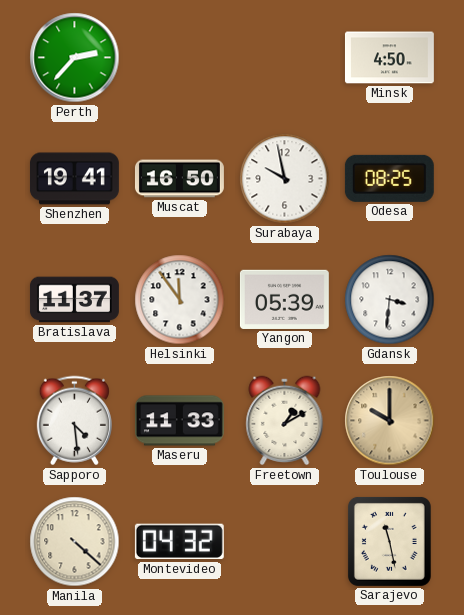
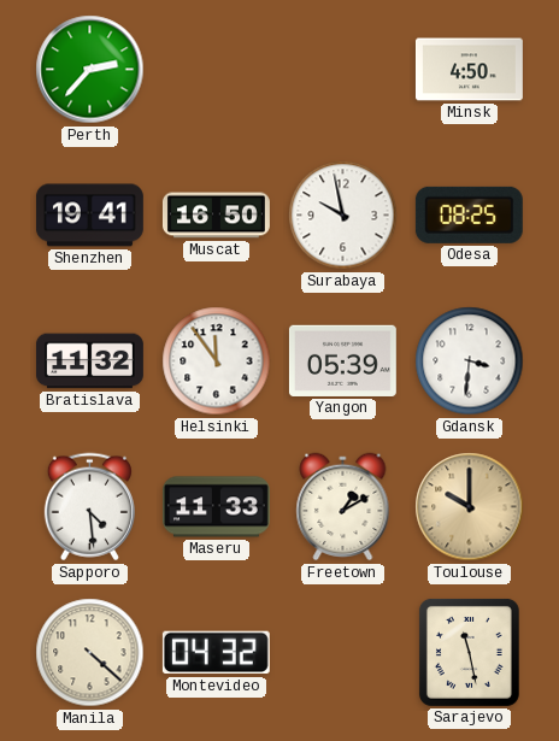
Bratislava: 11:37 -> 11:32
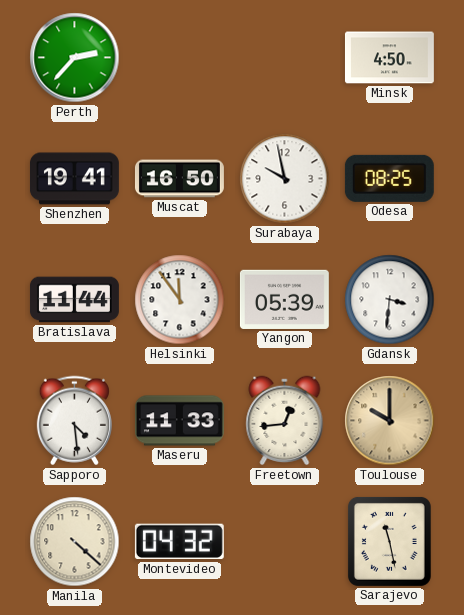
Bratislava: 11:32 -> 11:44
Freetown: 1:10 -> 12:44
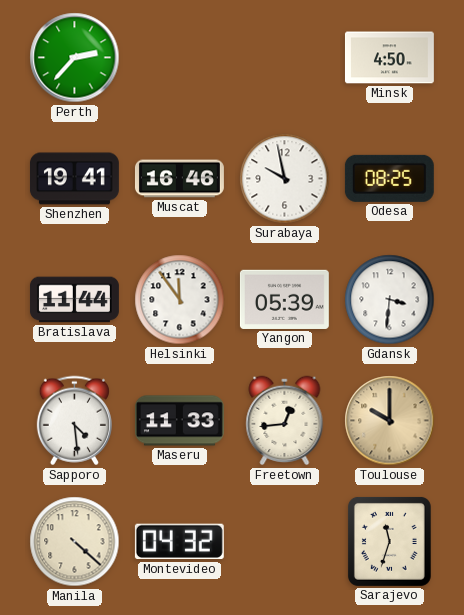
Muscat: 16:50 -> 16:46
Sarajevo: 11:28 -> 11:33
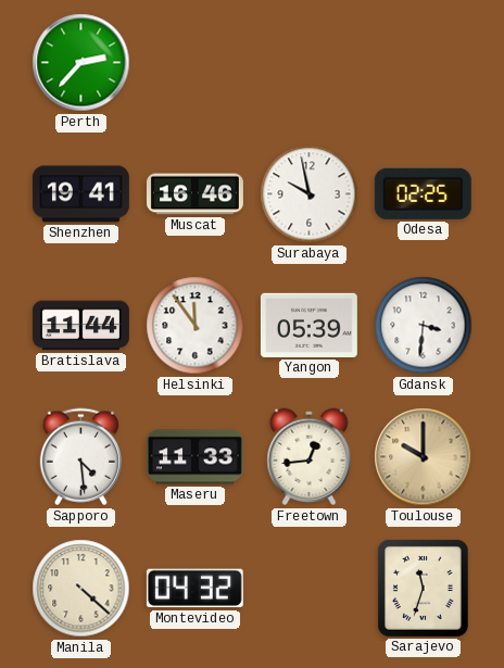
Minsk: 4:50 -> none
Odesa: 08:25 -> 02:25
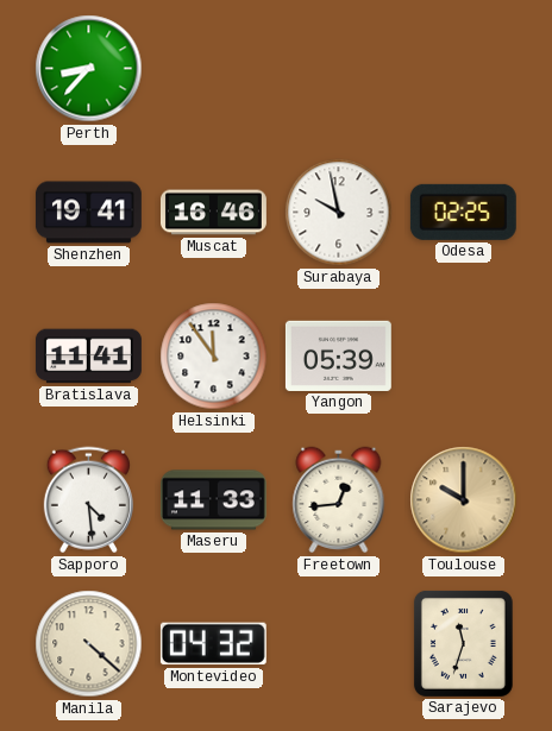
Perth: 2:37 -> 8:37
Bratislava: 11:44 -> 11:41
Gdansk: 3:31 -> none
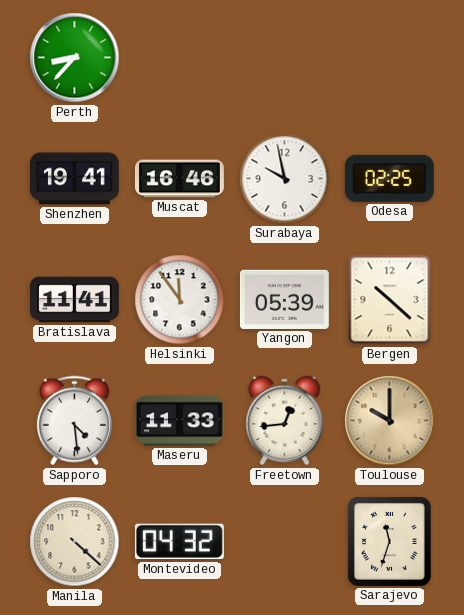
Bergen: none -> 10:22
